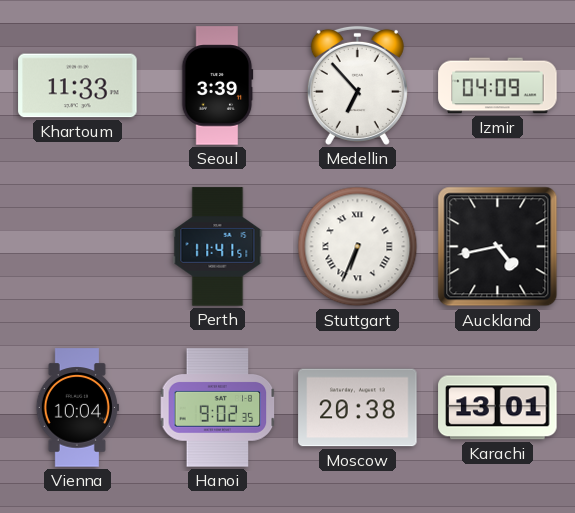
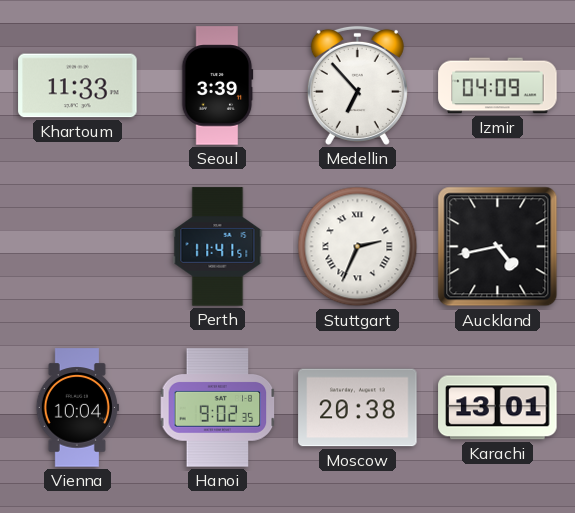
Stuttgart: 6:34 -> 2:34
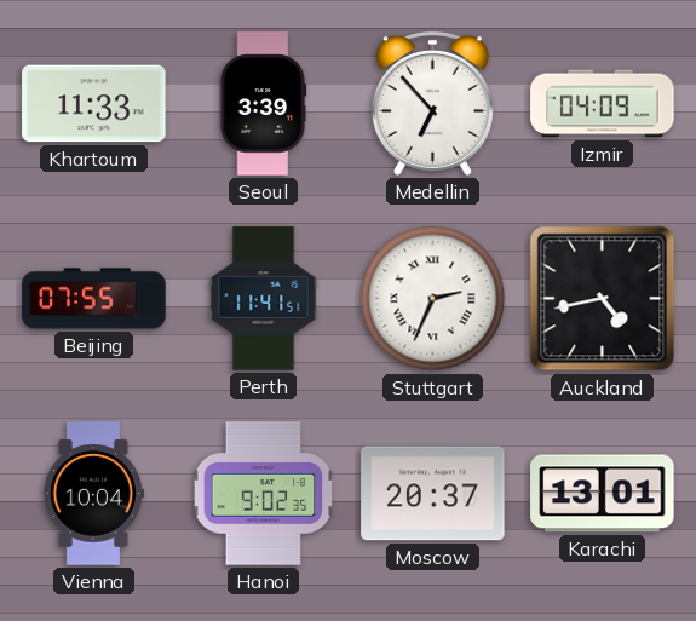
Beijing: none -> 07:55
Moscow: 20:38 -> 20:37
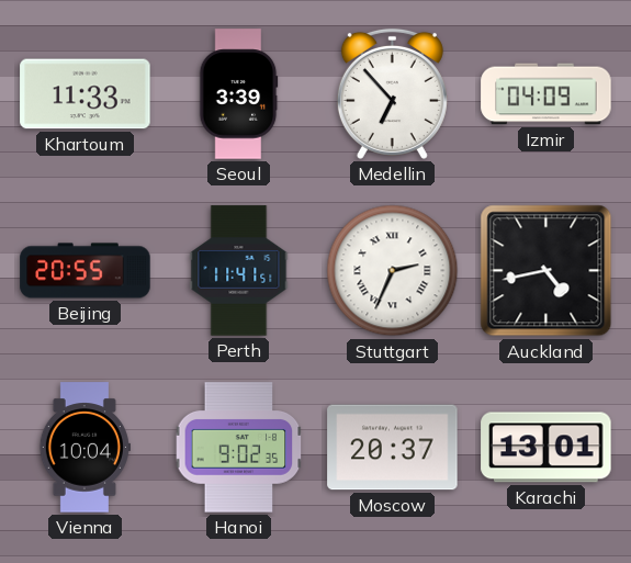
Beijing: 07:55 -> 20:55
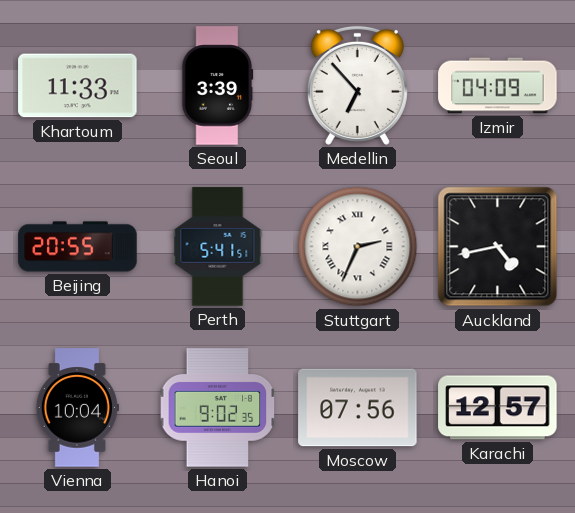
Perth: 11:41 -> 5:41
Moscow: 20:37 -> 07:56
Karachi: 13:01 -> 12:57
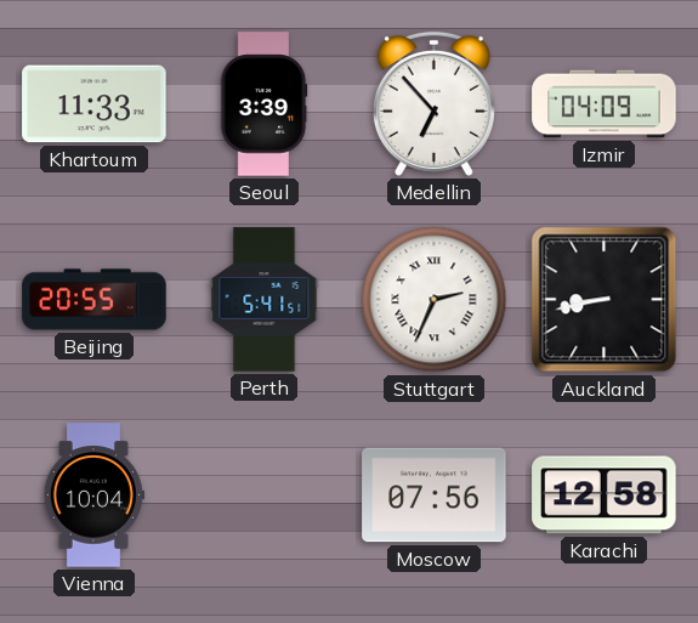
Auckland: 4:43 -> 8:43
Hanoi: 9:02 -> none
Karachi: 12:57 -> 12:58
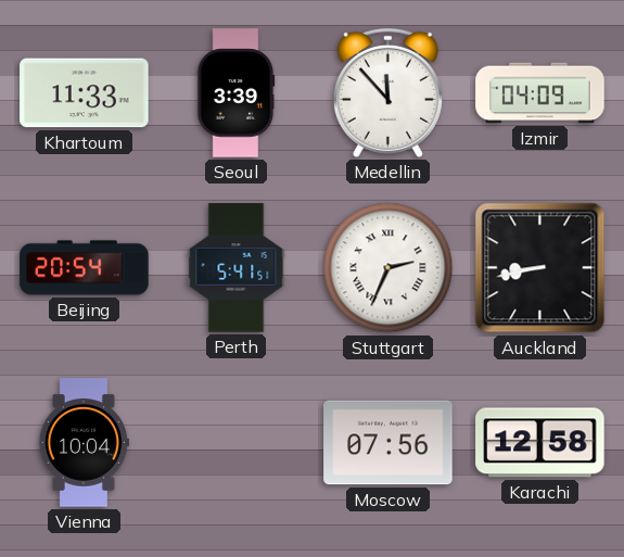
Medellin: 6:53 -> 11:53
Beijing: 20:55 -> 20:54
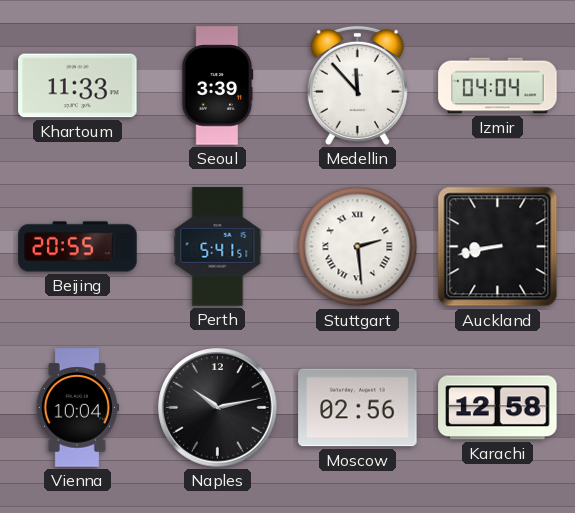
Izmir: 04:09 -> 04:04
Beijing: 20:54 -> 20:55
Stuttgart: 2:34 -> 2:29
Naples: none -> 10:13
Moscow: 07:56 -> 02:56
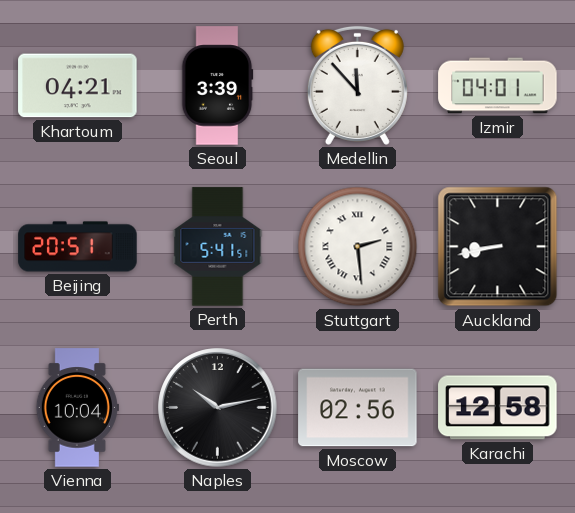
Khartoum: 11:33 -> 04:21
Izmir: 04:04 -> 04:01
Beijing: 20:55 -> 20:51
